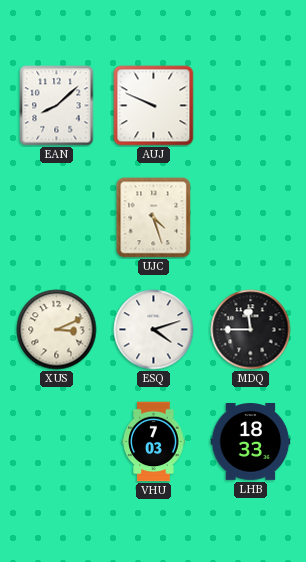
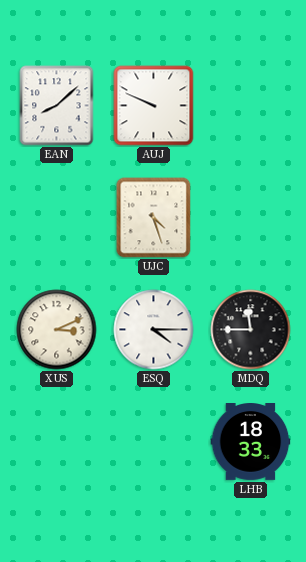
ESQ: 4:12 -> 4:15
VHU: 7:03 -> none
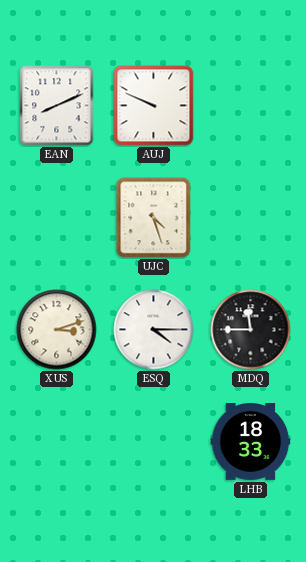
EAN: 8:08 -> 8:11
XUS: 3:11 -> 3:12
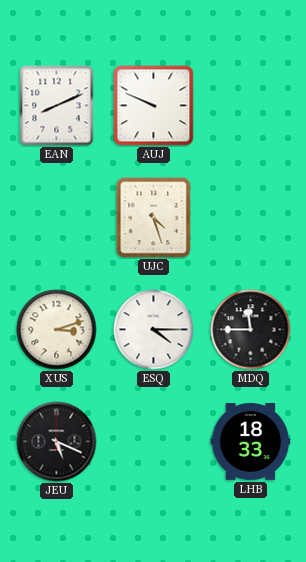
JEU: none -> 5:19
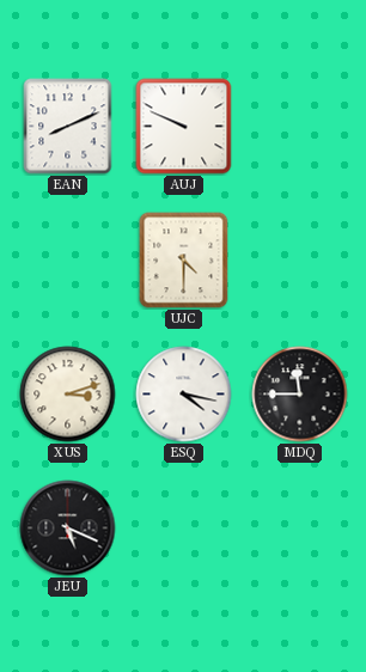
UJC: 4:27 -> 4:30
ESQ: 4:15 -> 4:17
LHB: 18:33 -> none
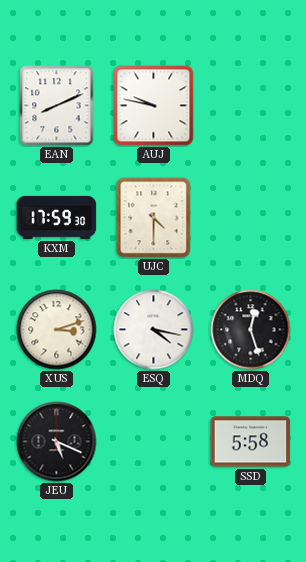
AUJ: 9:49 -> 9:47
KXM: none -> 17:59
MDQ: 11:45 -> 12:27
SSD: none -> 5:58
